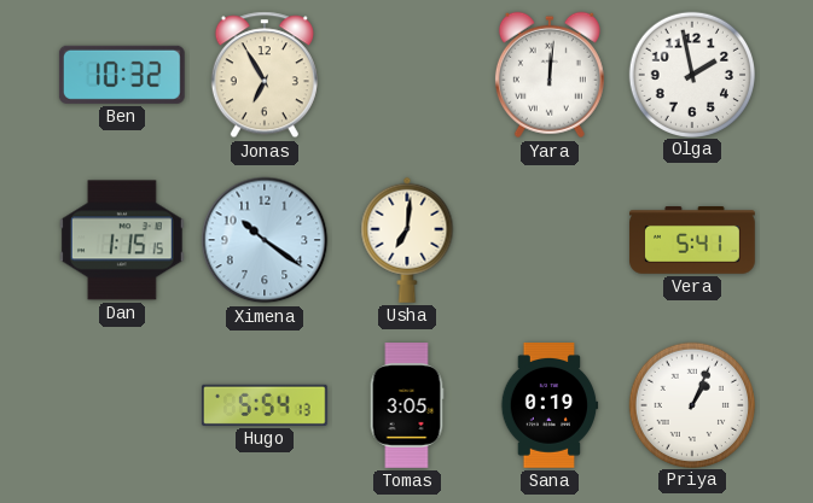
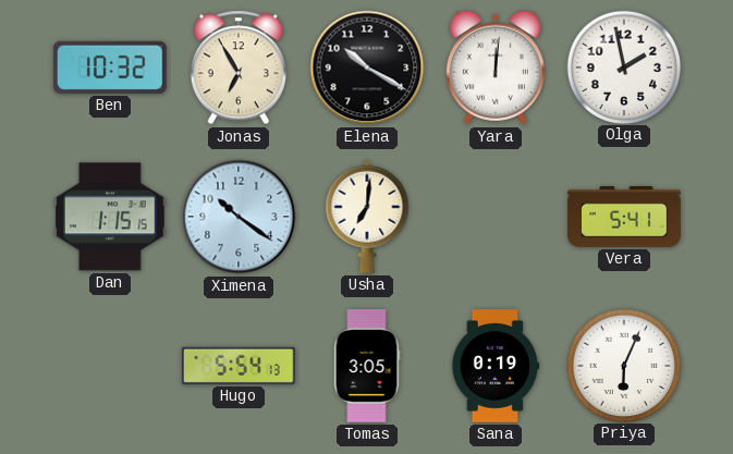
Elena: none -> 10:20
Priya: 1:04 -> 6:04
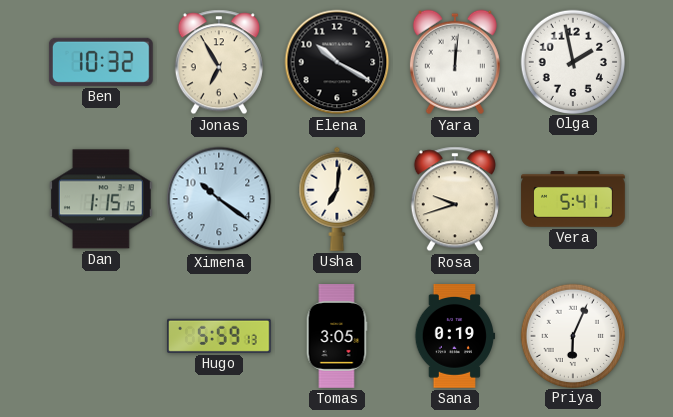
Rosa: none -> 9:42
Hugo: 5:54 -> 5:59
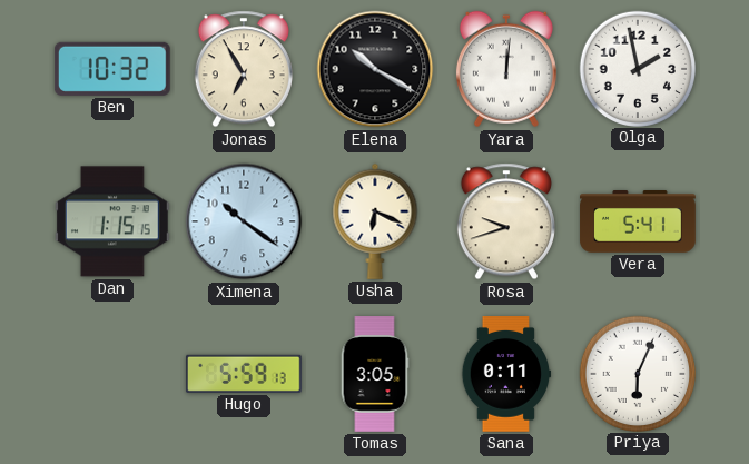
Usha: 7:01 -> 6:19
Sana: 0:19 -> 0:11
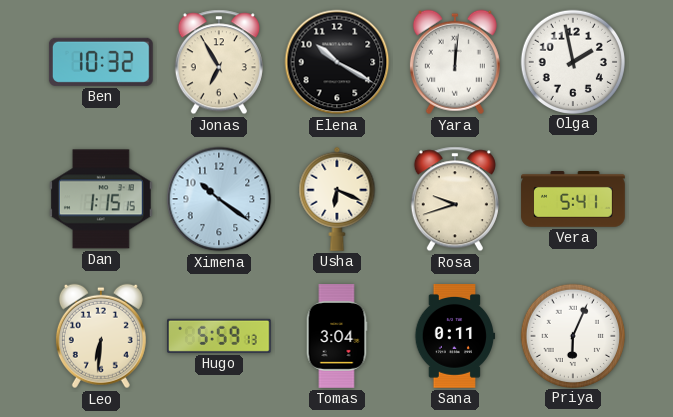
Leo: none -> 6:31
Tomas: 3:05 -> 3:04
